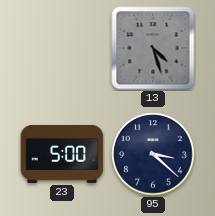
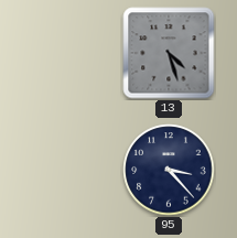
23: 5:00 -> none
95: 3:22 -> 3:23
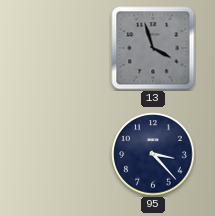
13: 4:27 -> 3:57
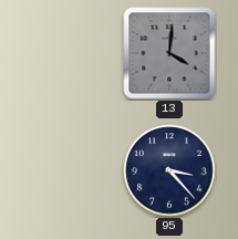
13: 3:57 -> 4:01
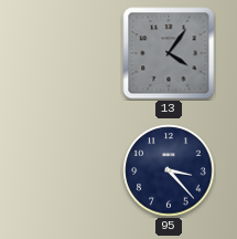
13: 4:01 -> 4:06
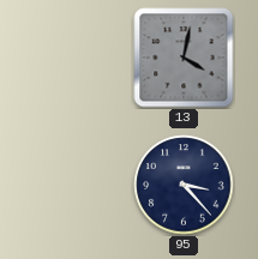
13: 4:06 -> 4:02
